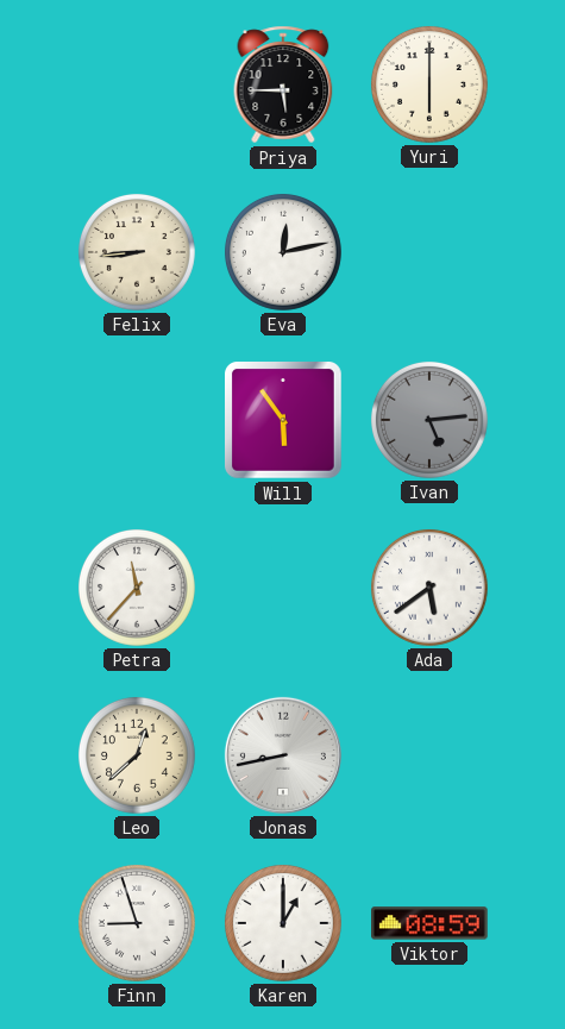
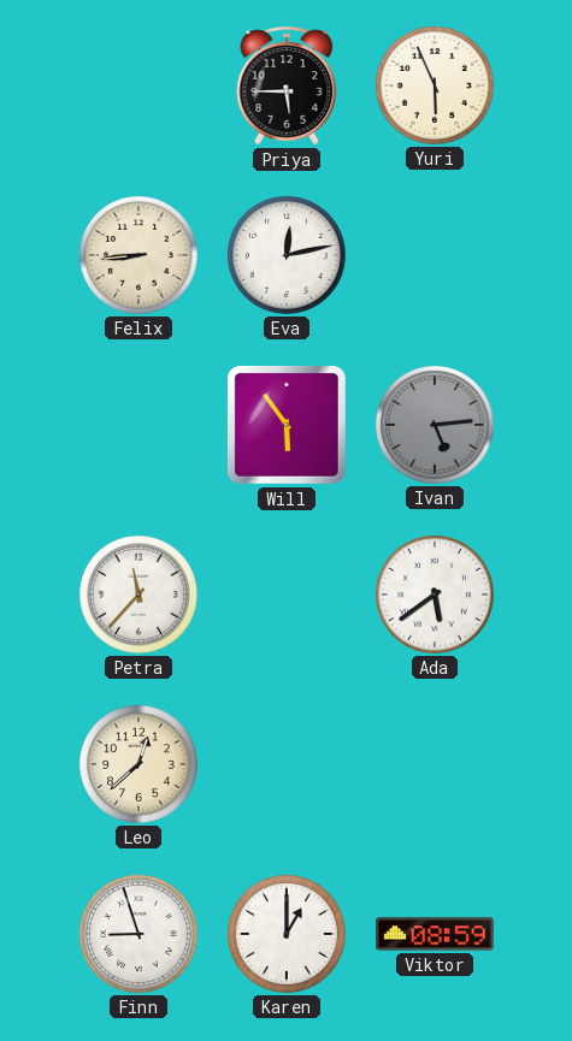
Yuri: 6:00 -> 5:56
Jonas: 8:43 -> none
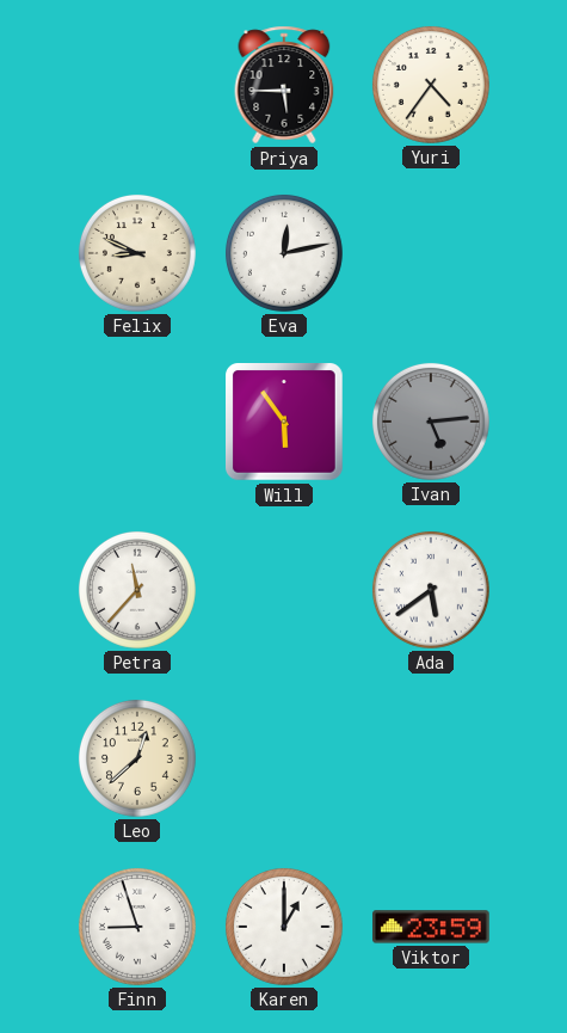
Yuri: 5:56 -> 4:36
Felix: 8:44 -> 8:49
Viktor: 08:59 -> 23:59
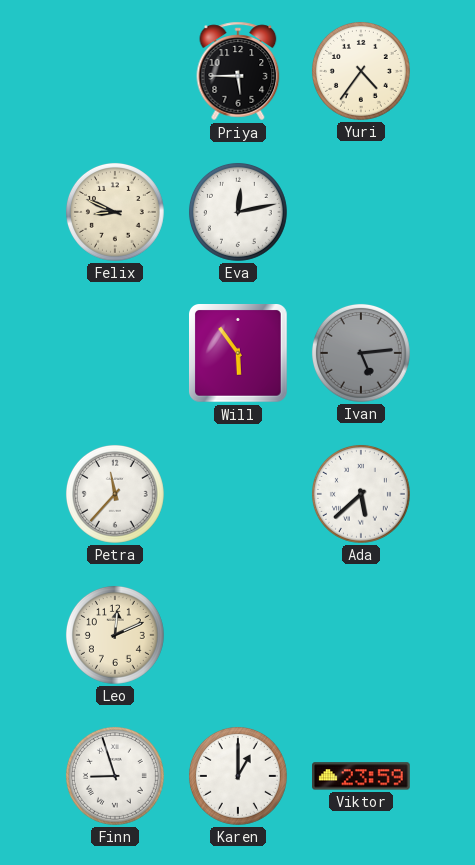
Ada: 5:39 -> 5:38
Leo: 12:38 -> 12:11
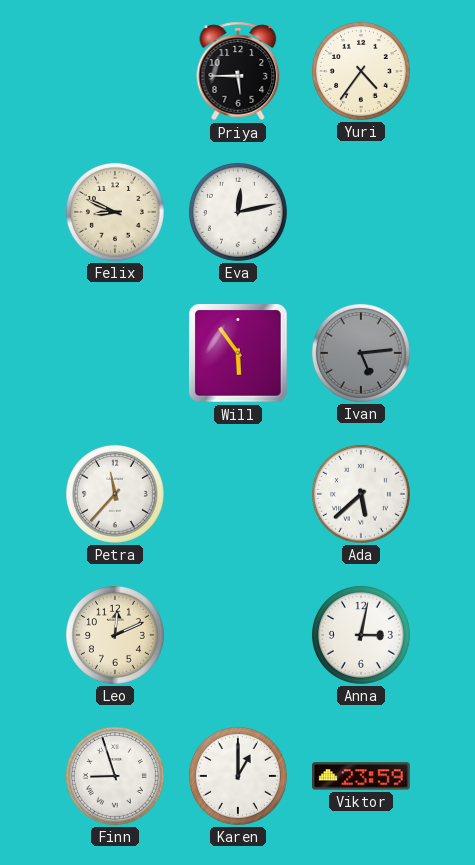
Anna: none -> 3:02
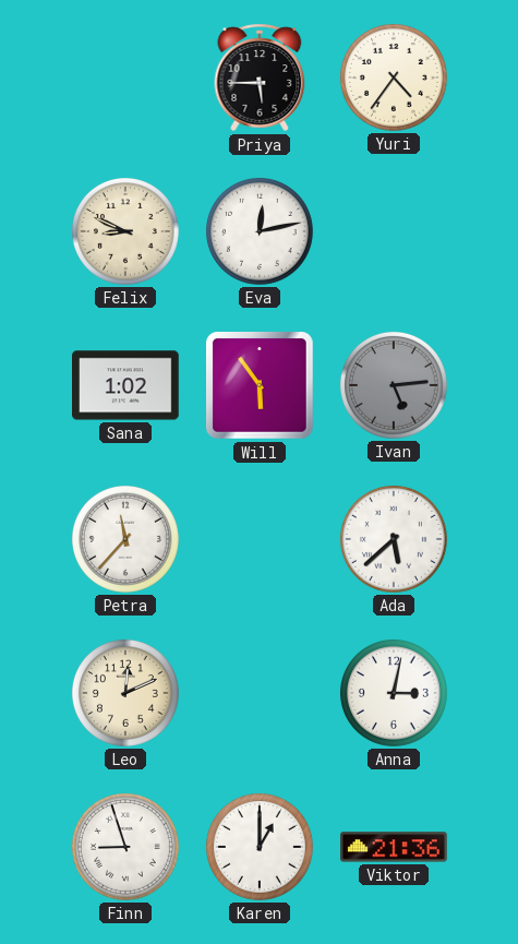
Sana: none -> 1:02
Viktor: 23:59 -> 21:36
